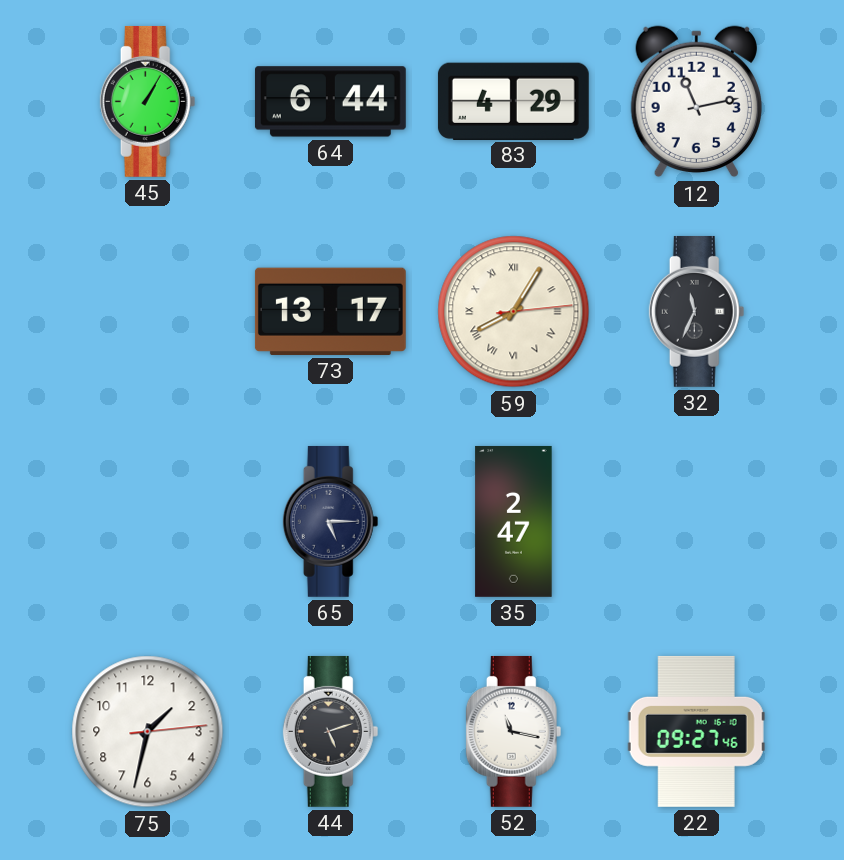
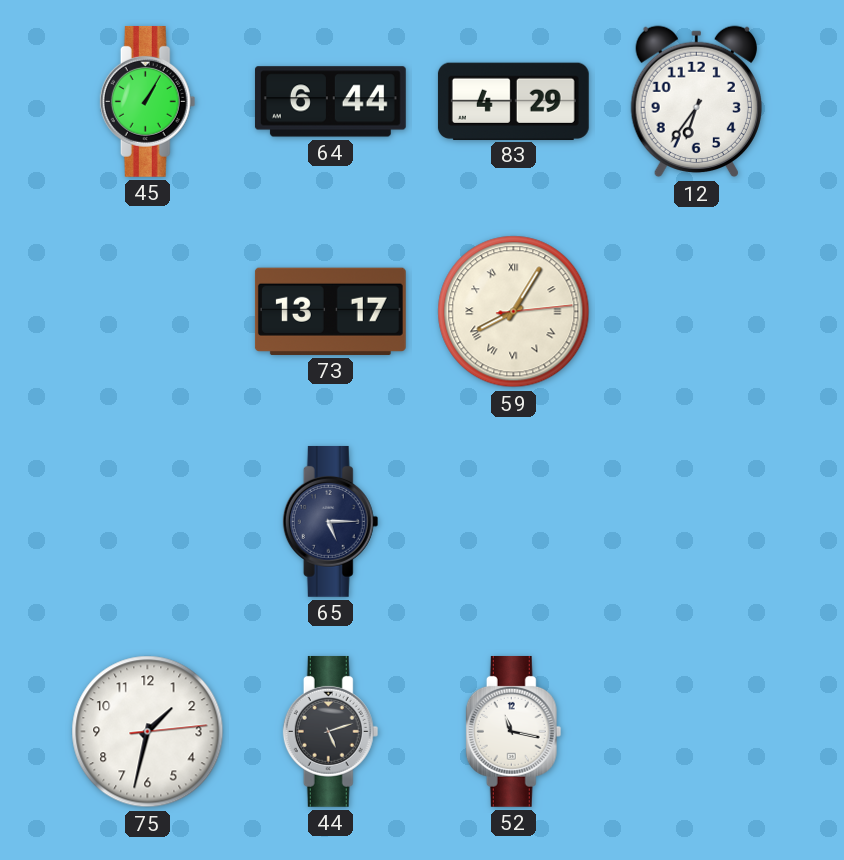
12: 11:13 -> 6:36
32: 11:34 -> none
35: 2:47 -> none
22: 09:27 -> none
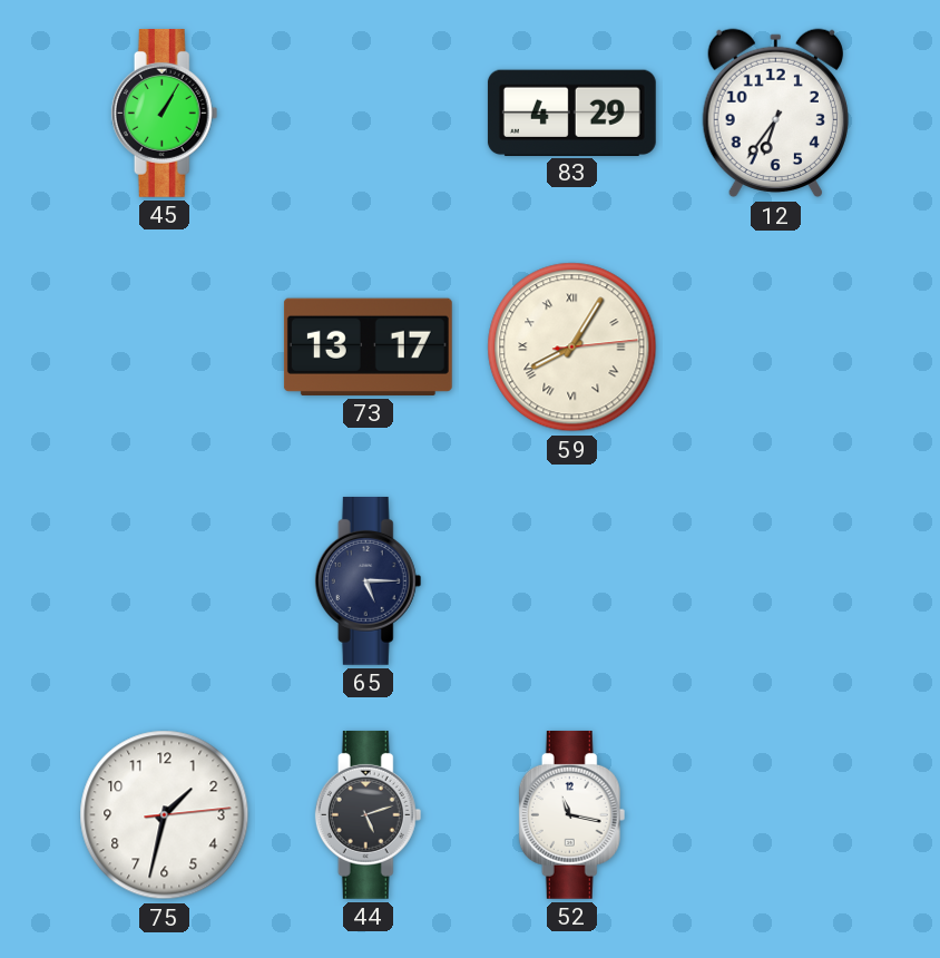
64: 6:44 -> none
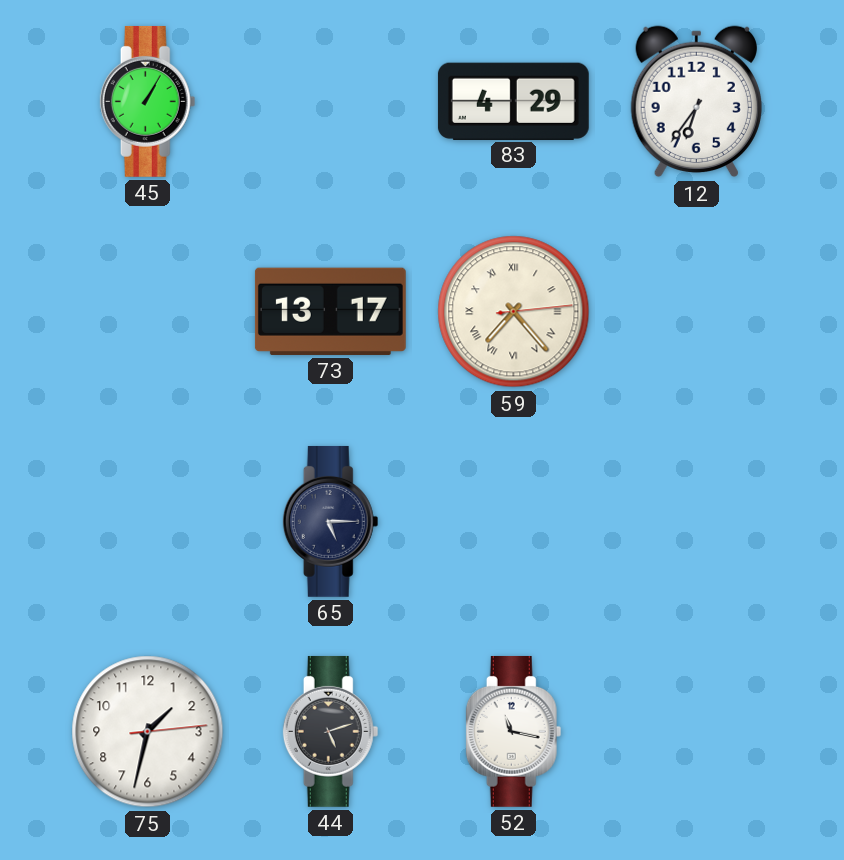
59: 8:05 -> 7:23
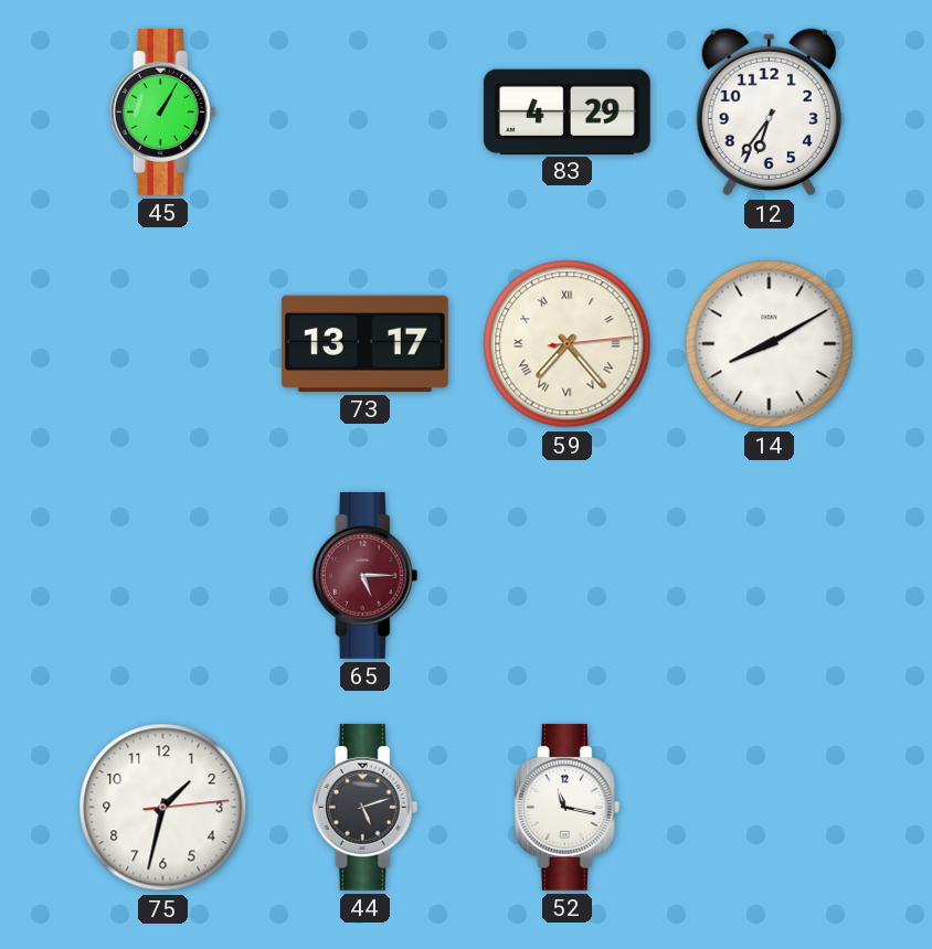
14: none -> 8:10
65 dial: navy -> burgundy
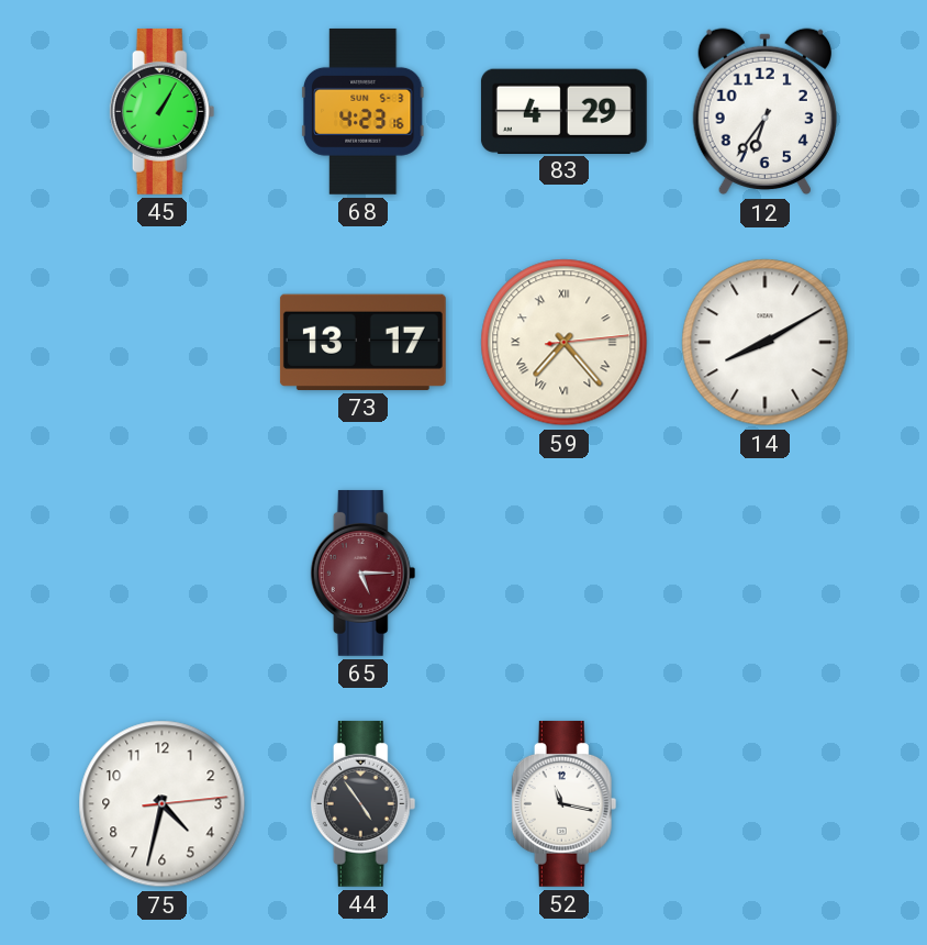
68: none -> 4:23
75: 1:32 -> 4:32
44: 5:12 -> 4:54
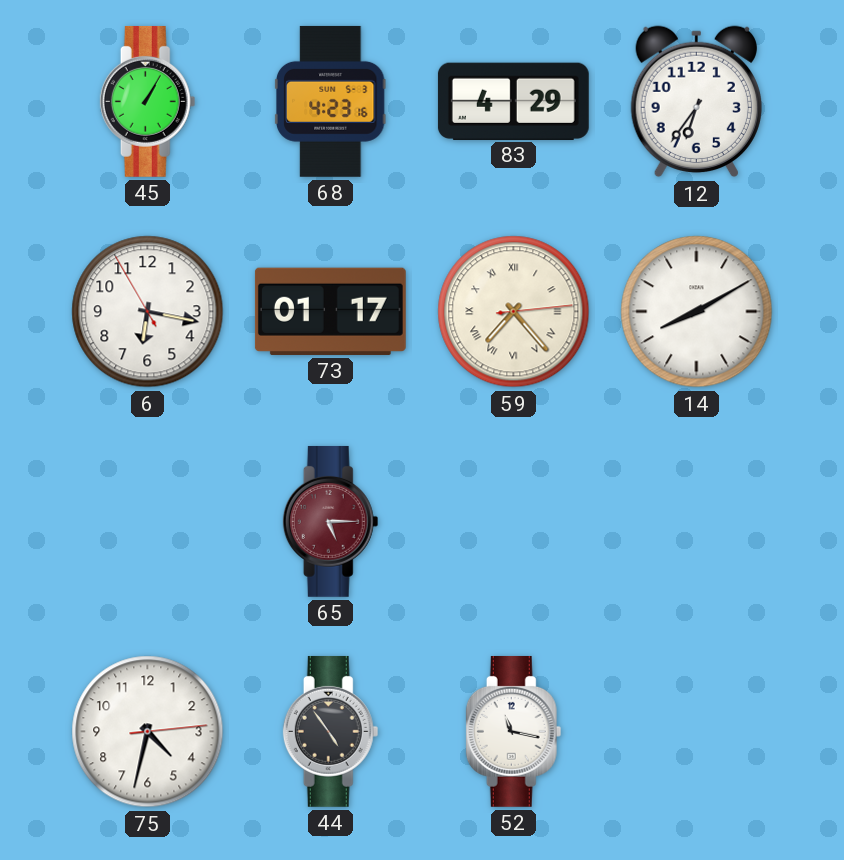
6: none -> 6:16
73: 13:17 -> 01:17
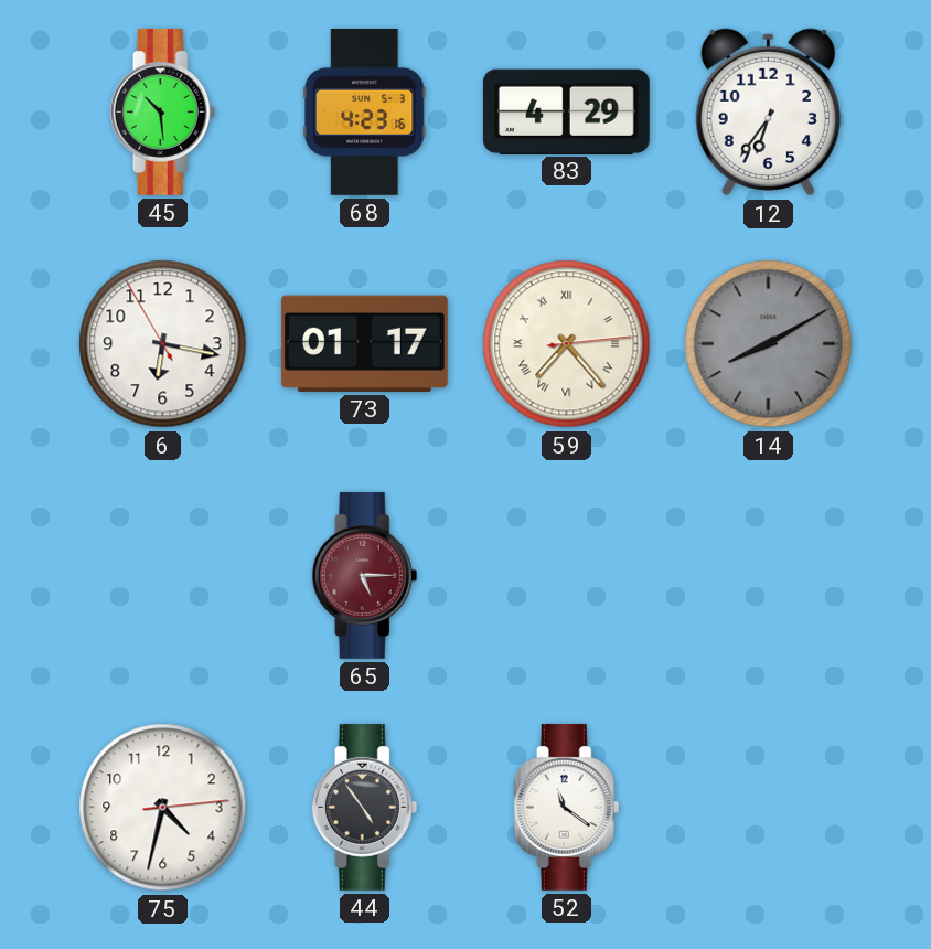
45: 1:05 -> 10:29
14 dial: white -> grey
52: 11:17 -> 11:21
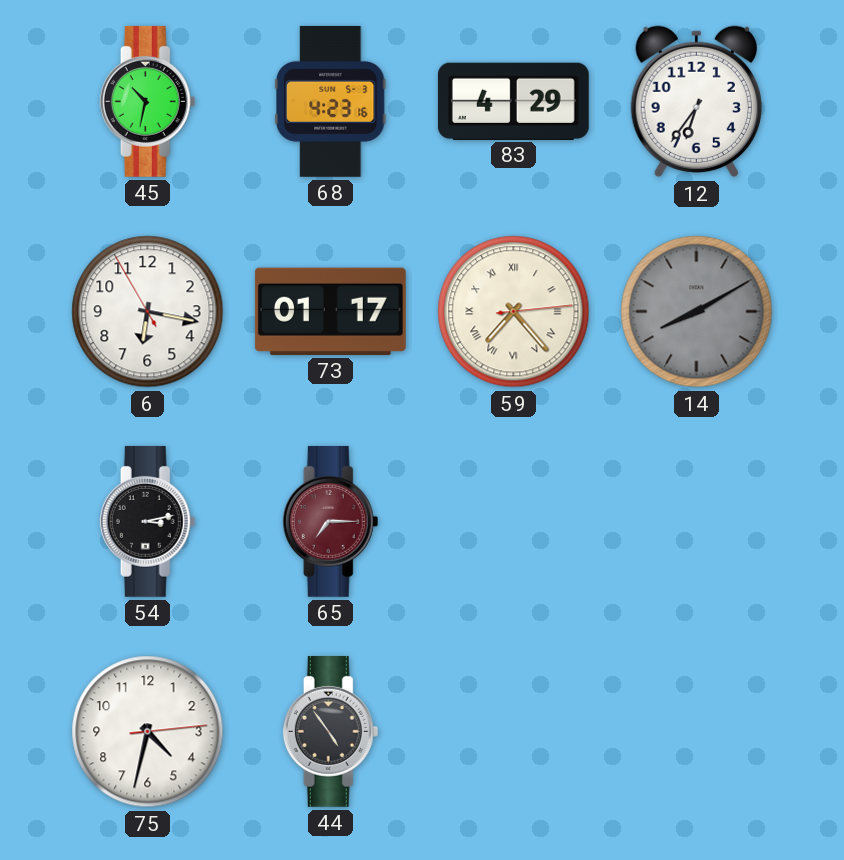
45: 10:29 -> 10:32
54: none -> 3:13
65: 5:15 -> 7:15
52: 11:21 -> none
